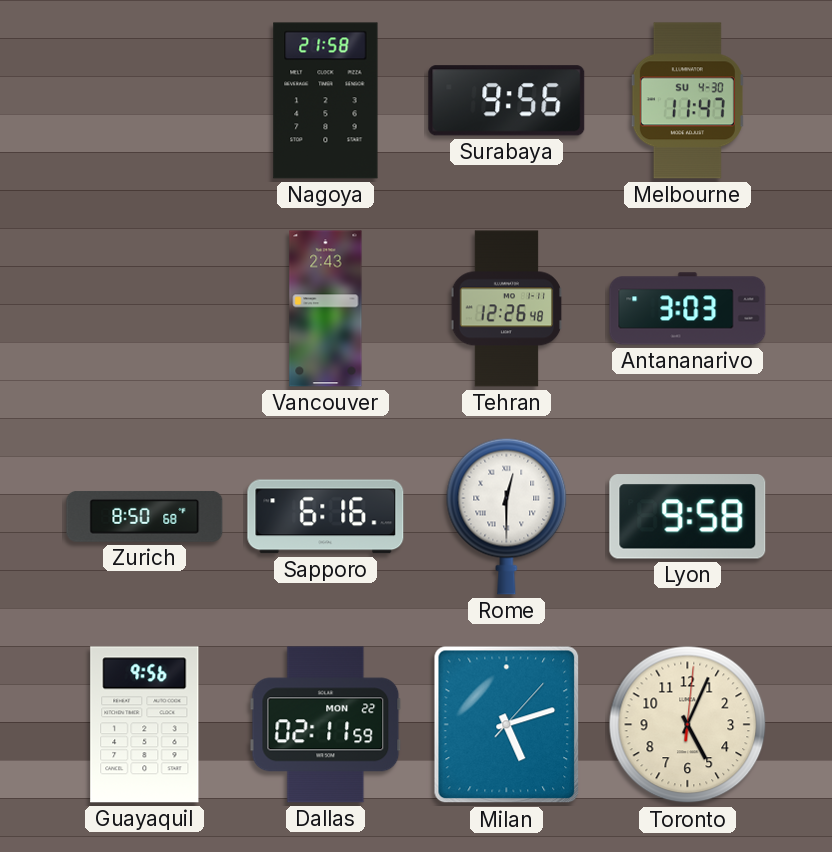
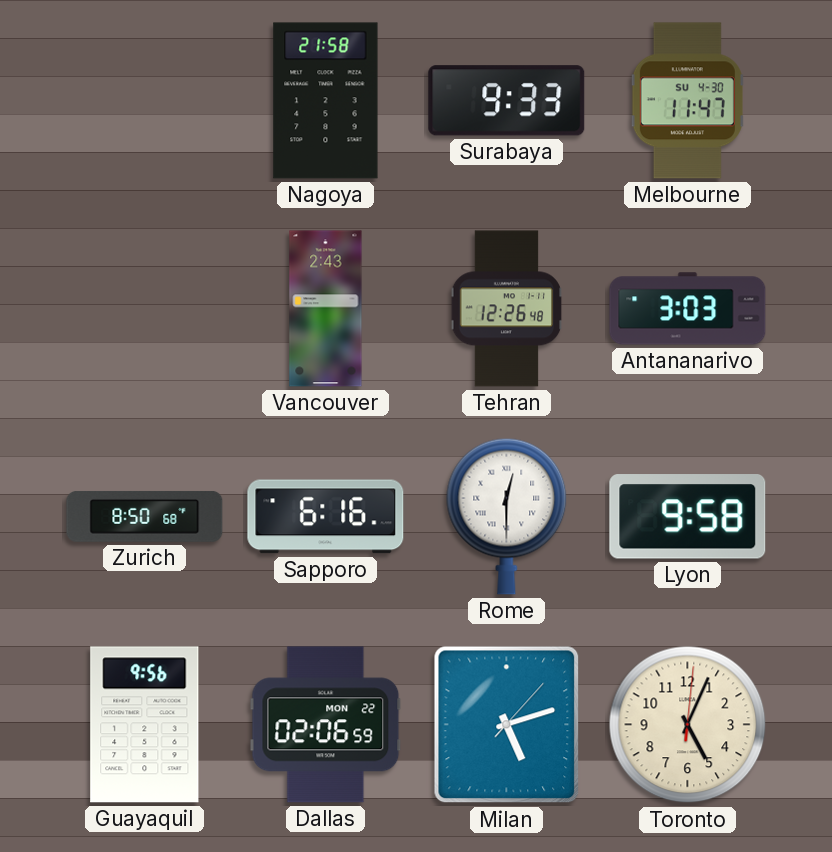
Surabaya: 9:56 -> 9:33
Dallas: 02:11 -> 02:06
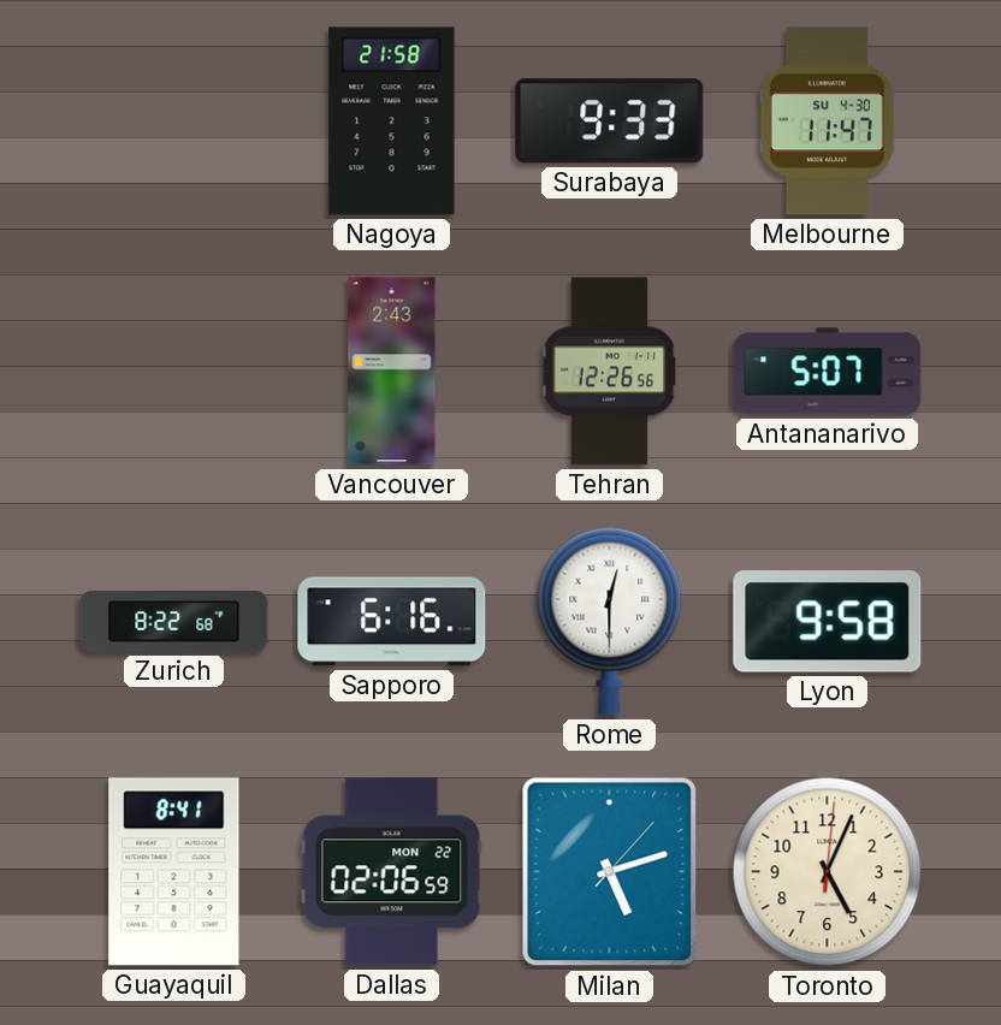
Tehran: 12:26:48 -> 12:26:56
Antananarivo: 3:03 -> 5:07
Zurich: 8:50 -> 8:22
Guayaquil: 9:56 -> 8:41
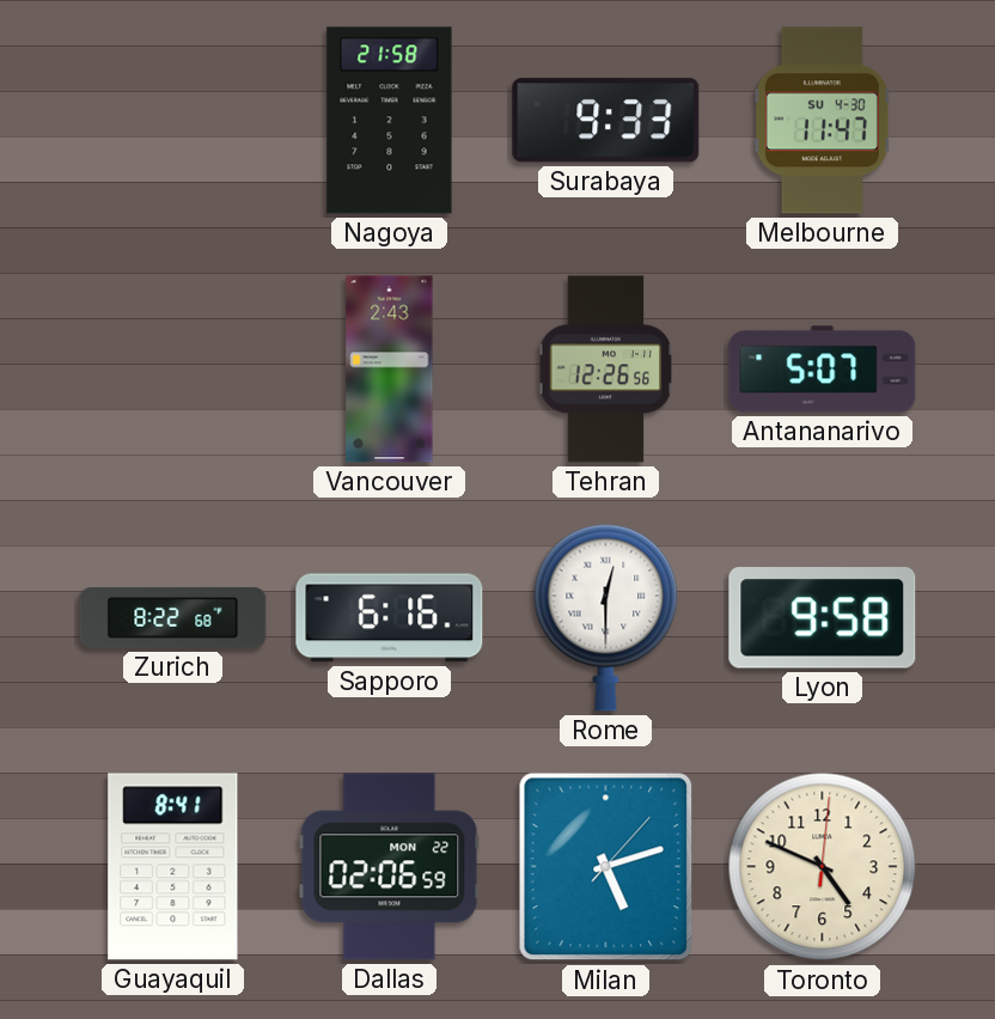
Toronto: 5:04 -> 4:49
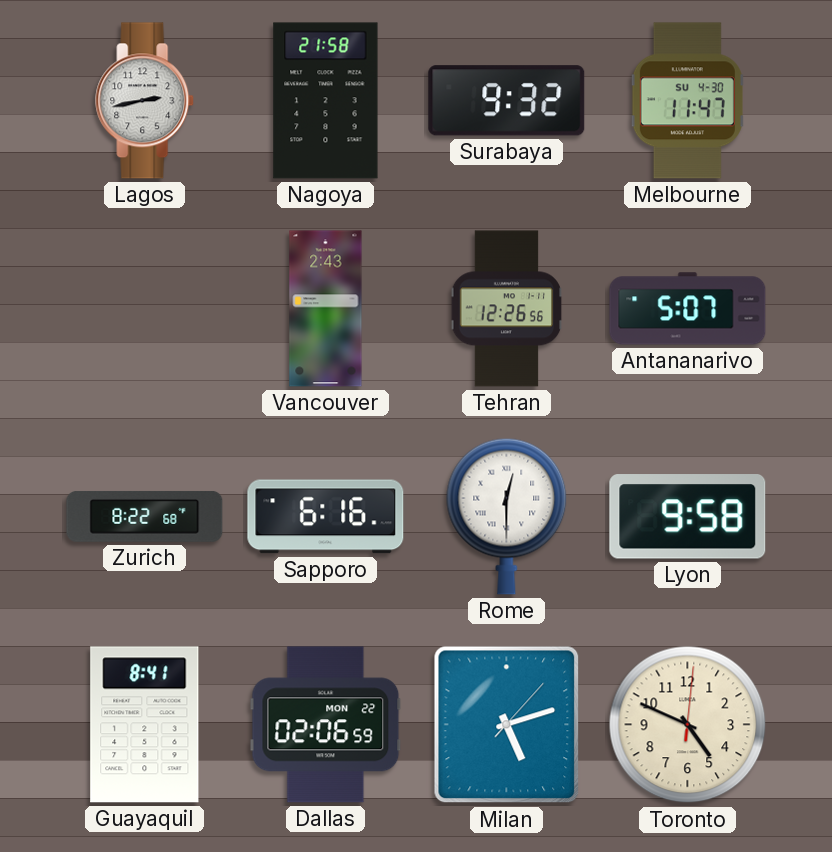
Lagos: none -> 2:43
Surabaya: 9:33 -> 9:32
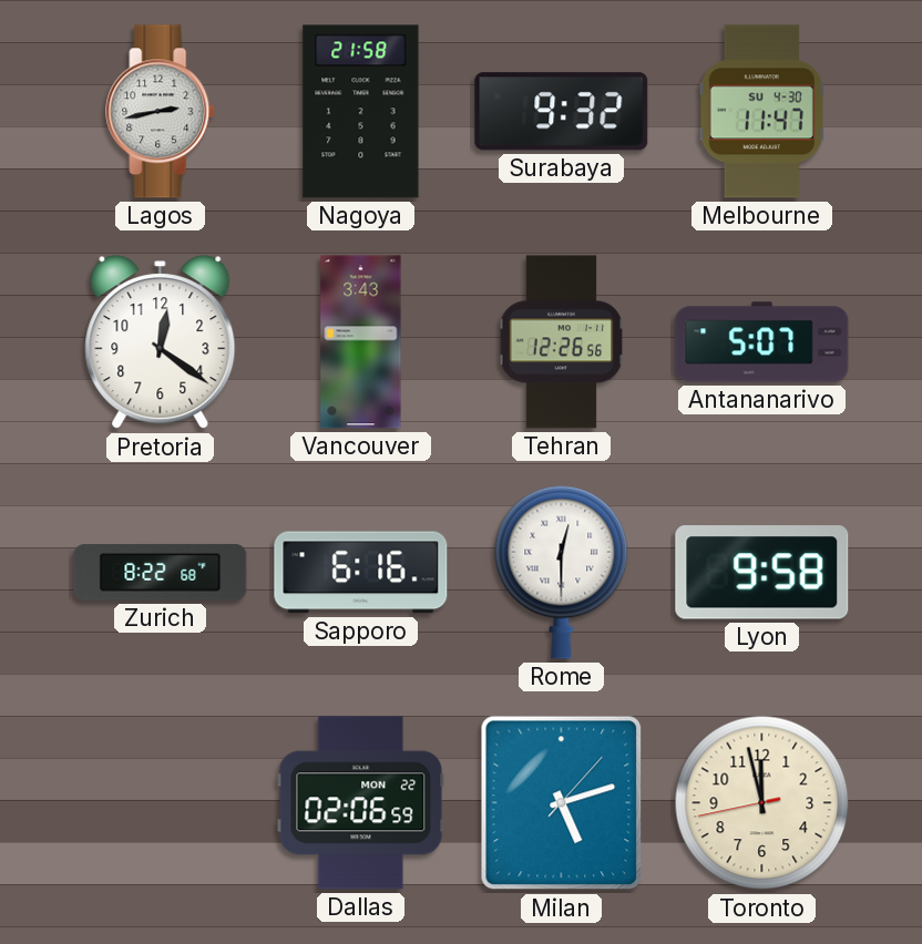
Pretoria: none -> 12:21
Vancouver: 2:43 -> 3:43
Guayaquil: 8:41 -> none
Toronto: 4:49 -> 11:57
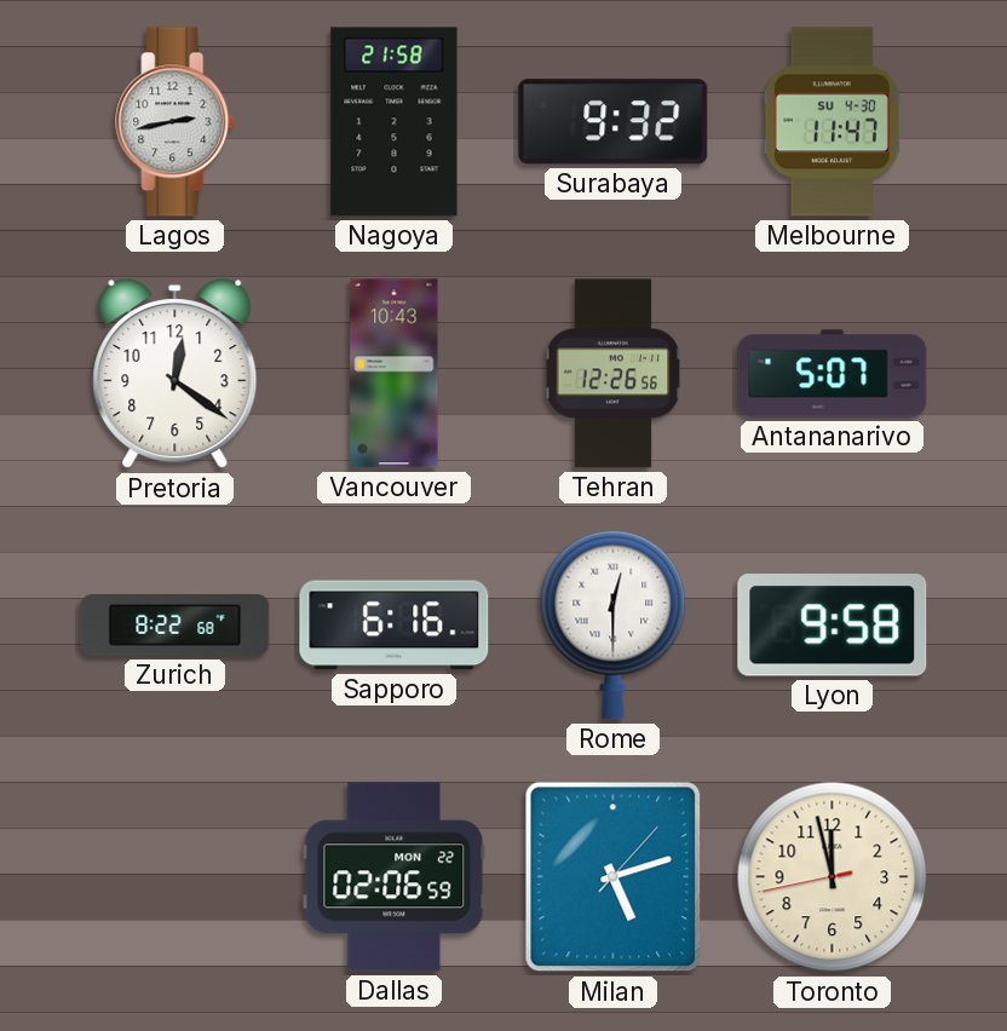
Vancouver: 3:43 -> 10:43
